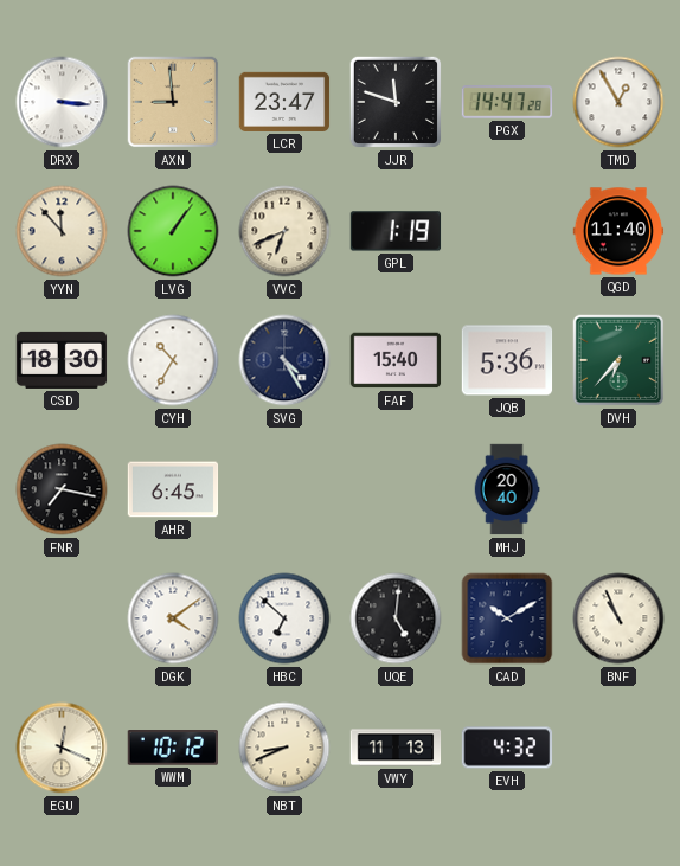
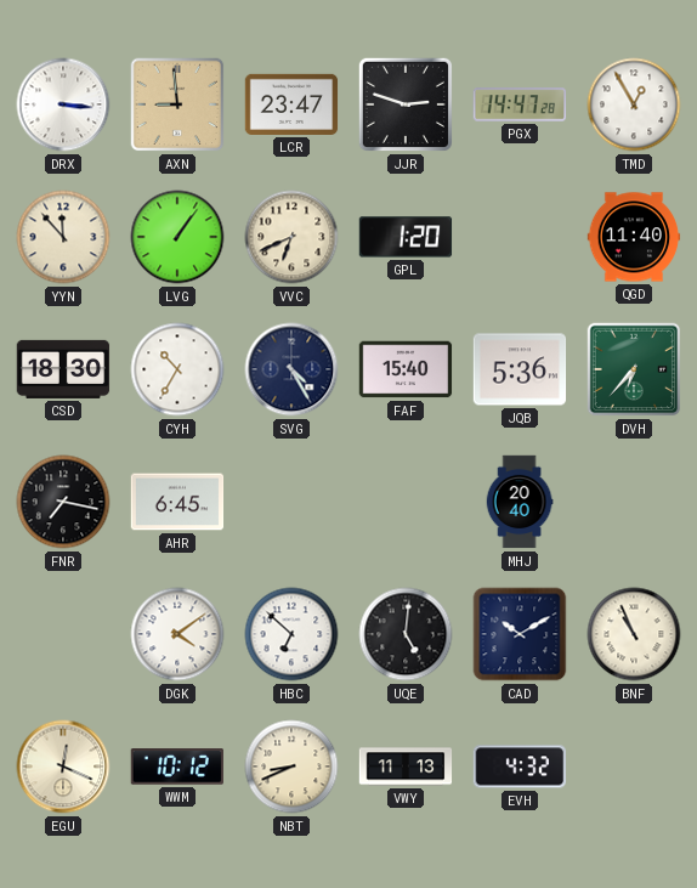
JJR: 11:48 -> 2:48
GPL: 1:19 -> 1:20
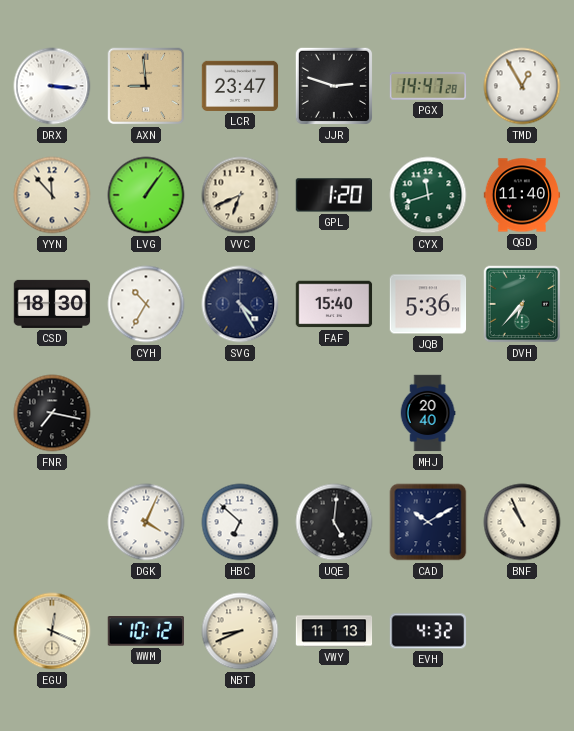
CYX: none -> 11:42
AHR: 6:45 -> none
DGK: 4:09 -> 4:04
